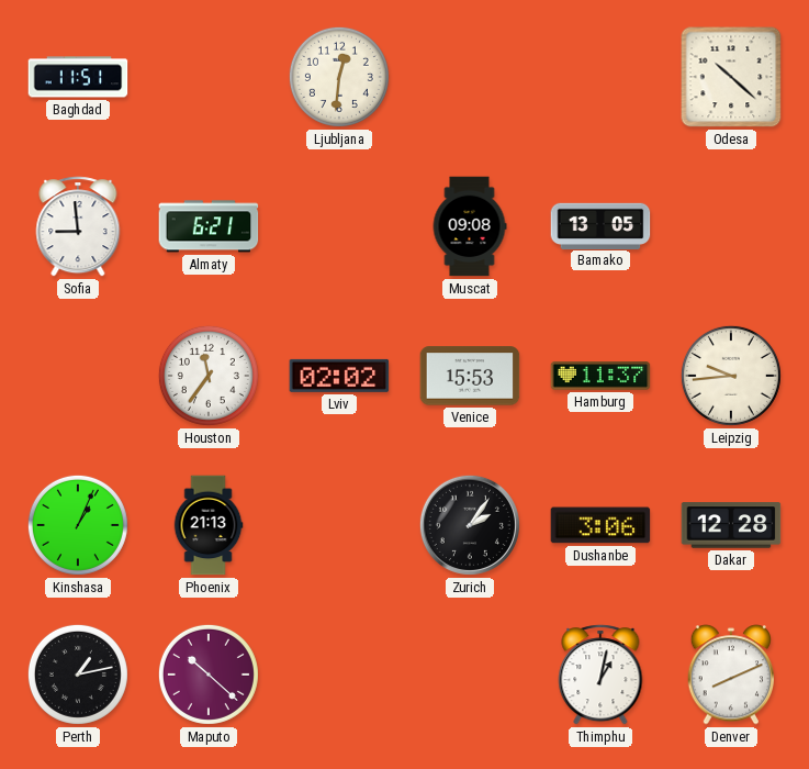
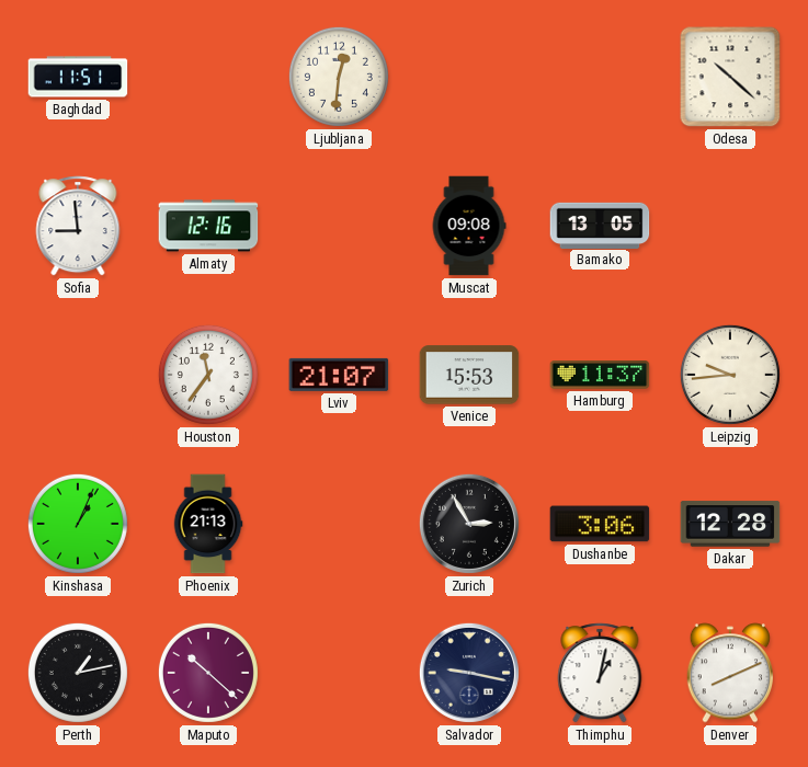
Almaty: 6:21 -> 12:16
Lviv: 02:02 -> 21:07
Zurich: 2:06 -> 2:55
Salvador: none -> 9:17
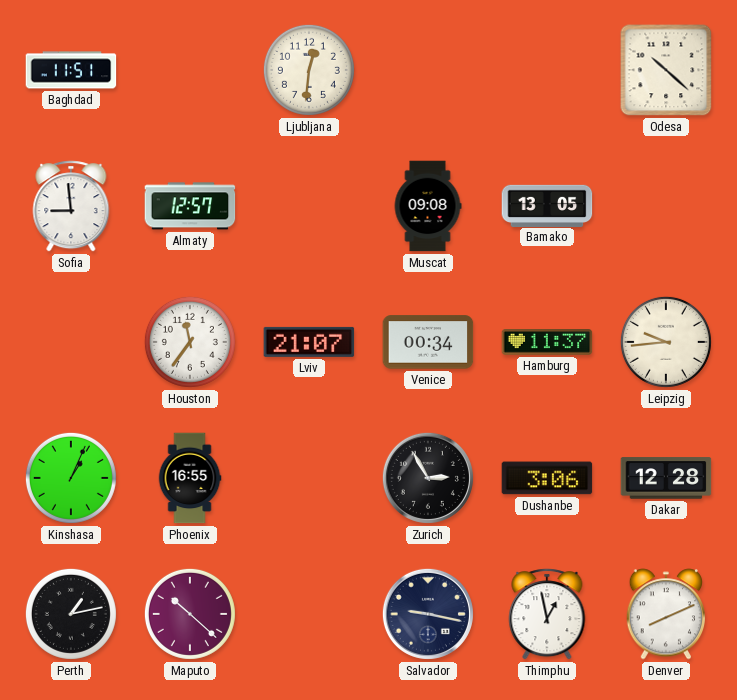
Almaty: 12:16 -> 12:57
Venice: 15:53 -> 00:34
Phoenix: 21:13 -> 16:55
Thimphu: 1:02 -> 12:58
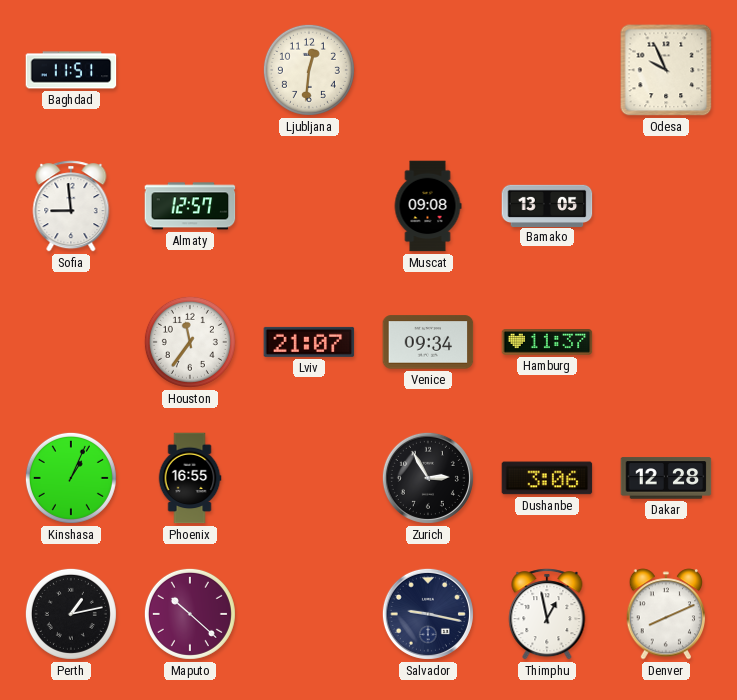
Odesa: 10:22 -> 9:56
Venice: 00:34 -> 09:34
Leipzig: 9:44 -> none
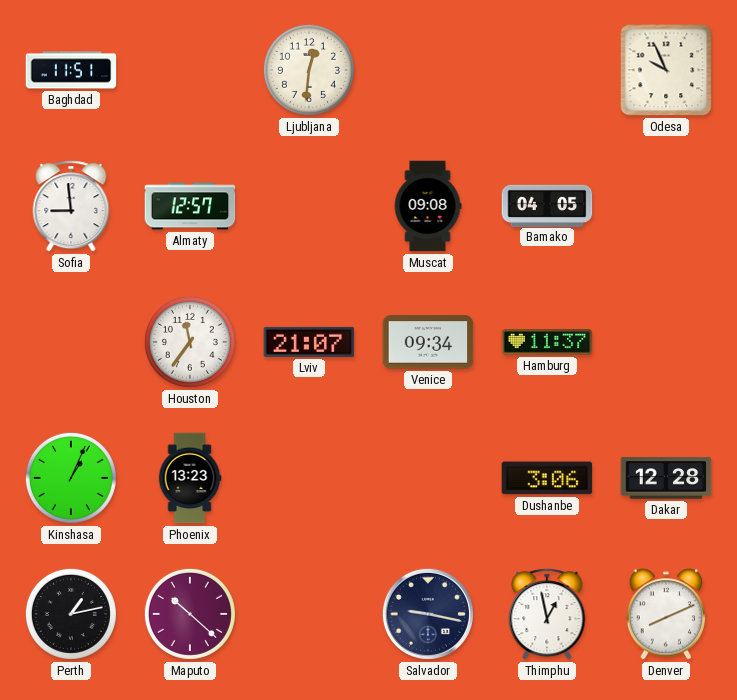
Bamako: 13:05 -> 04:05
Phoenix: 16:55 -> 13:23
Zurich: 2:55 -> none
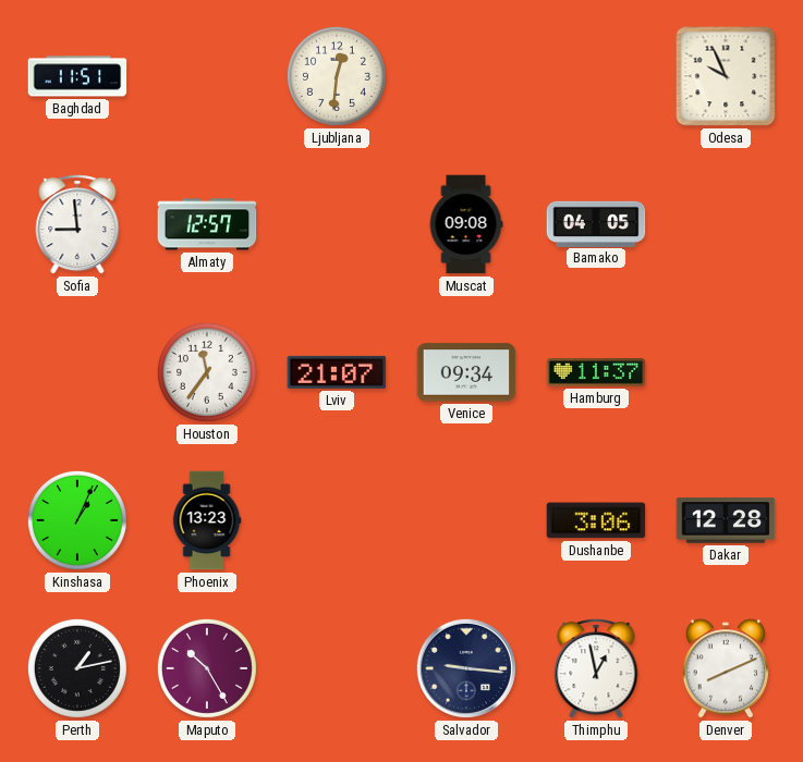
Maputo: 10:22 -> 10:25
Salvador: 9:17 -> 9:16
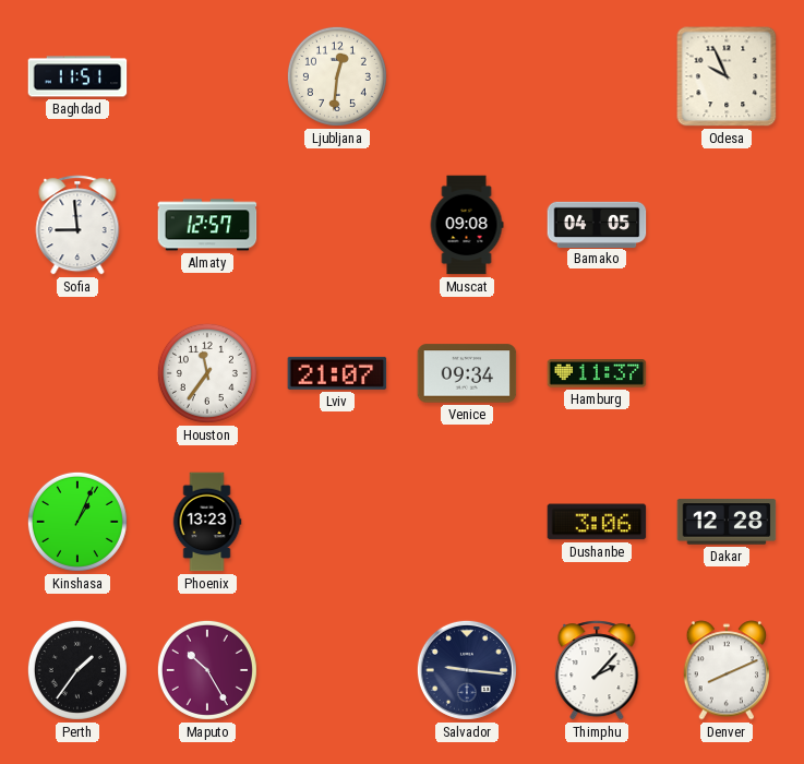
Perth: 1:13 -> 1:36
Thimphu: 12:58 -> 2:07
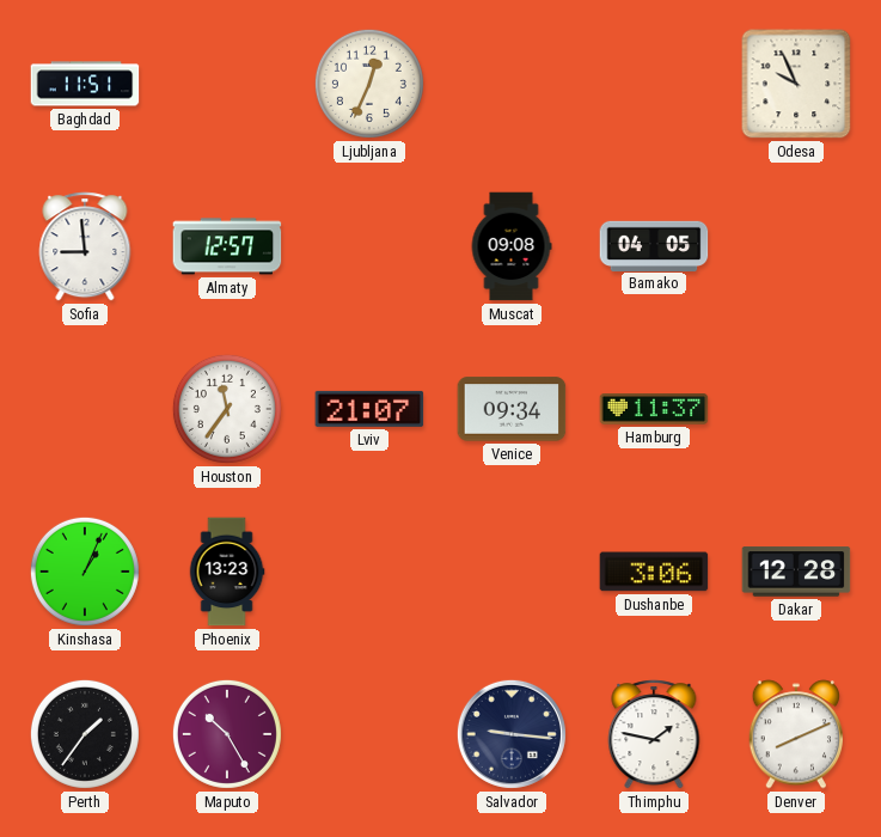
Ljubljana: 12:31 -> 12:34
Thimphu: 2:07 -> 1:47
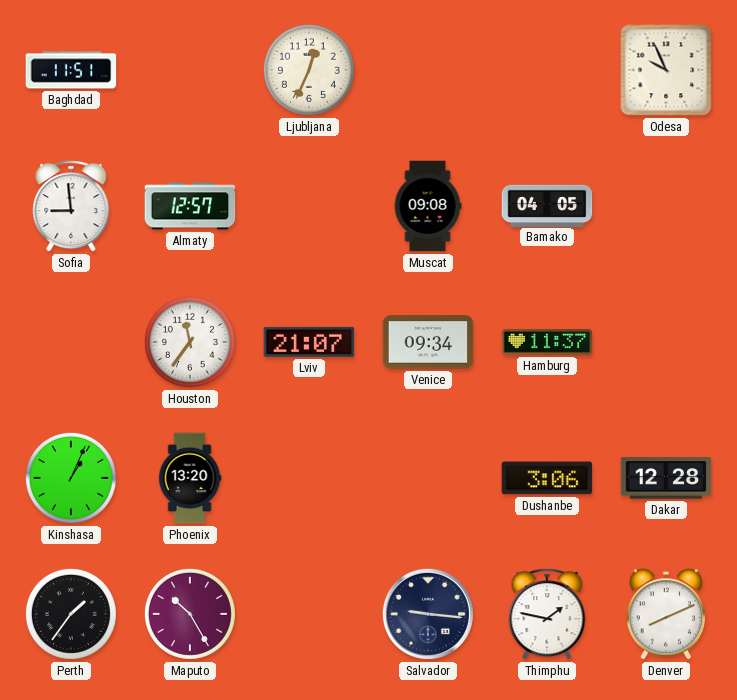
Phoenix: 13:23 -> 13:20
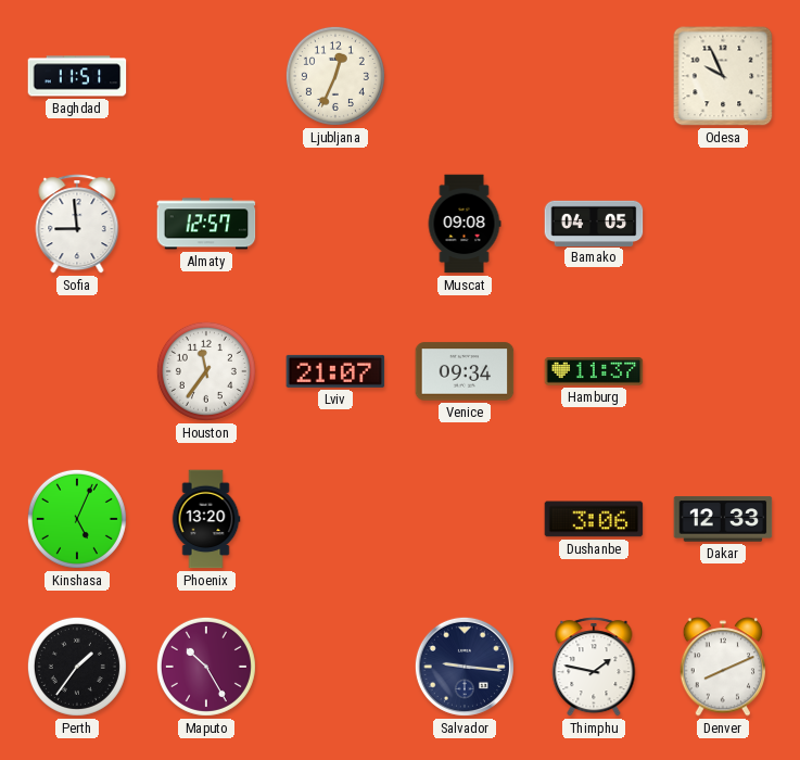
Kinshasa: 1:04 -> 5:04
Dakar: 12:28 -> 12:33
